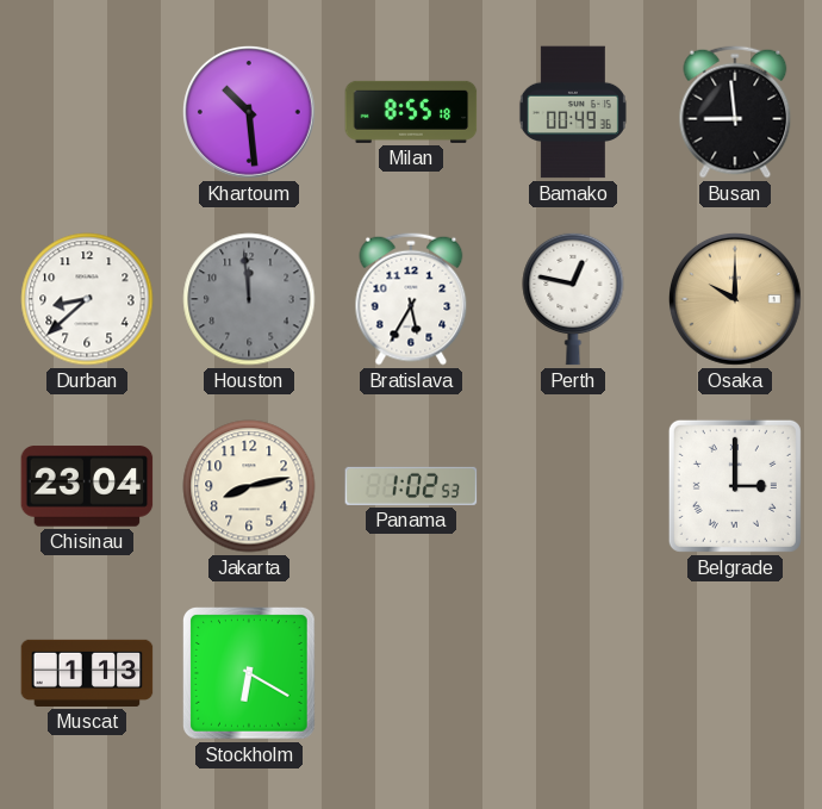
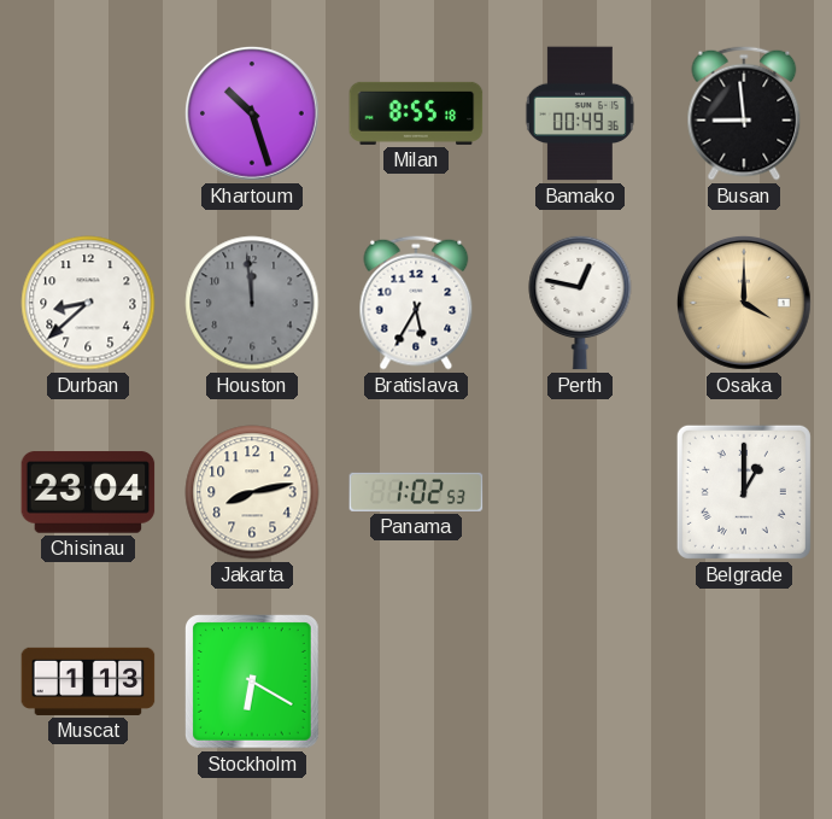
Khartoum: 10:29 -> 10:27
Osaka: 10:00 -> 4:00
Belgrade: 3:00 -> 1:00
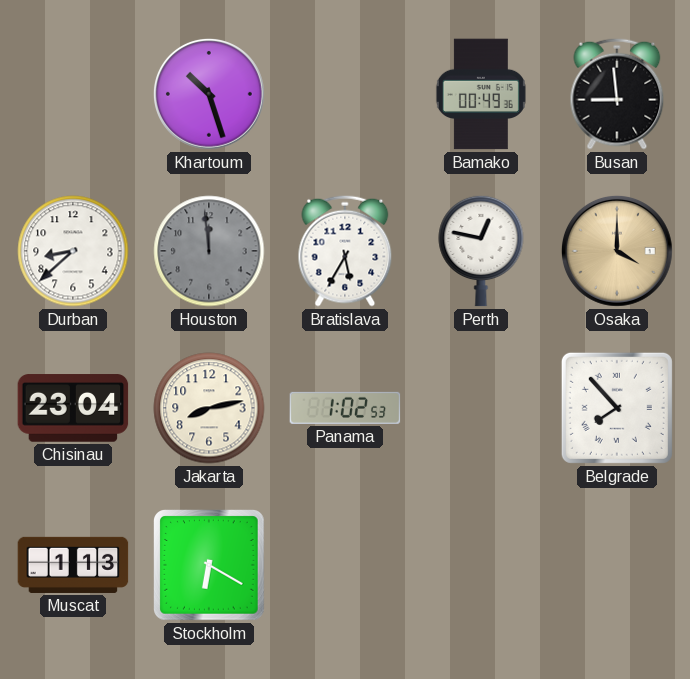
Milan: 8:55 -> none
Belgrade: 1:00 -> 7:53
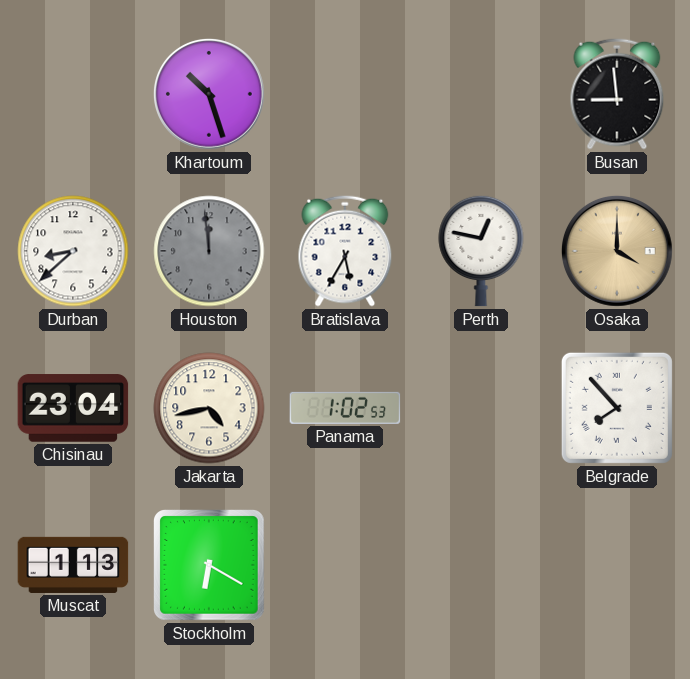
Bamako: 00:49 -> none
Jakarta: 8:13 -> 4:43
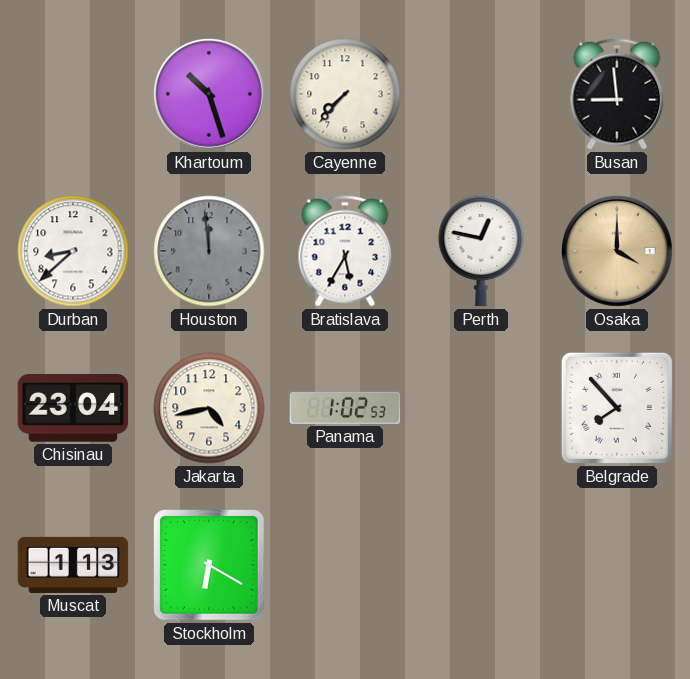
Cayenne: none -> 7:37
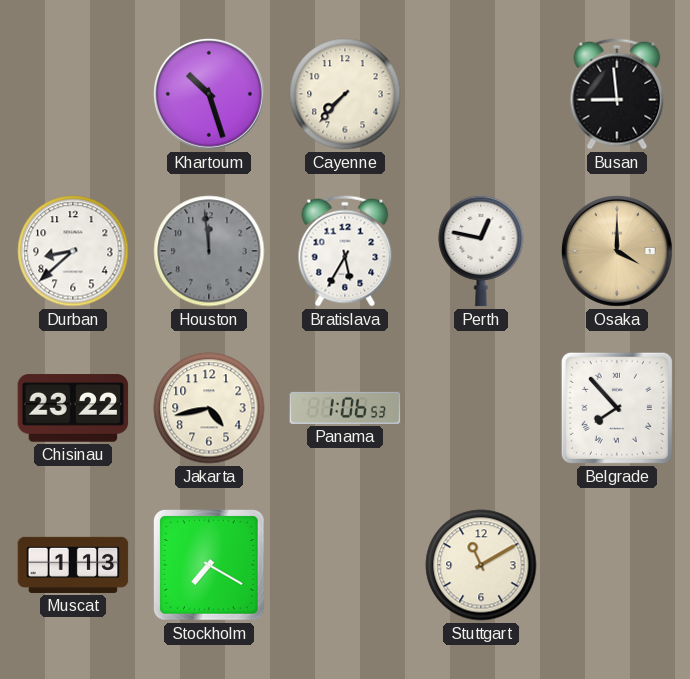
Chisinau: 23:04 -> 23:22
Panama: 1:02 -> 1:06
Stockholm: 6:20 -> 7:20
Stuttgart: none -> 11:10
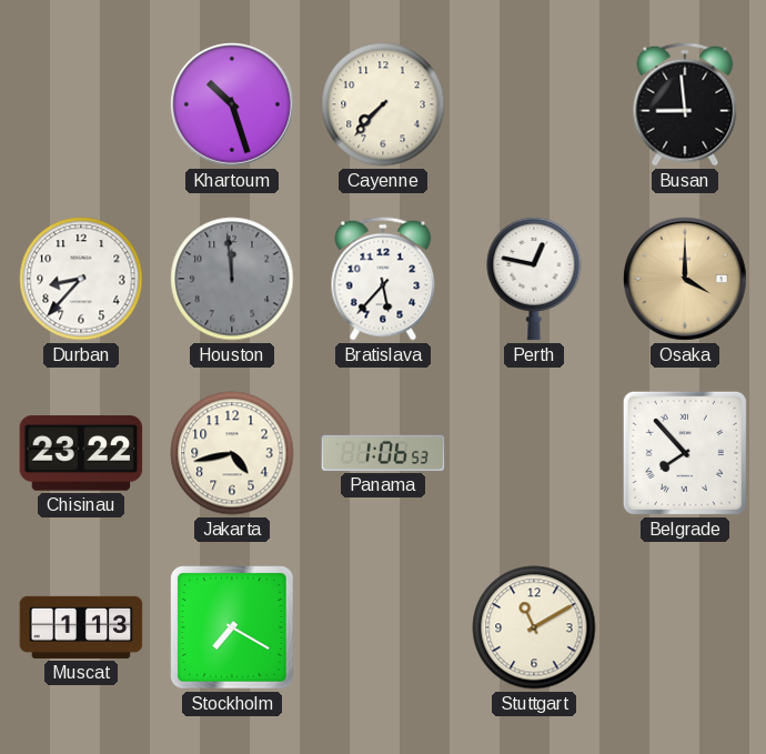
Durban: 8:38 -> 8:37
Bratislava: 5:35 -> 5:37
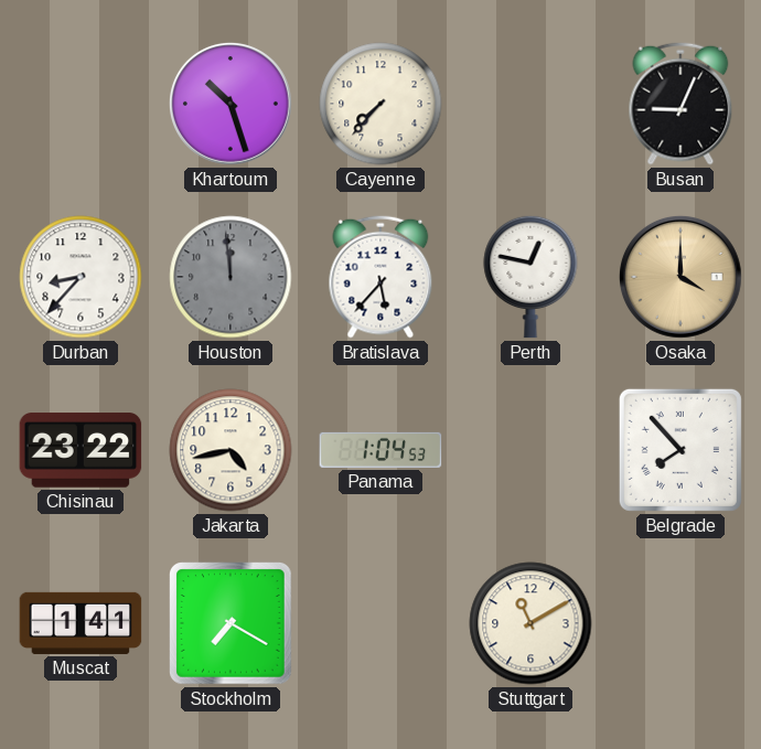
Busan: 8:59 -> 9:04
Panama: 1:06 -> 1:04
Muscat: 1:13 -> 1:41
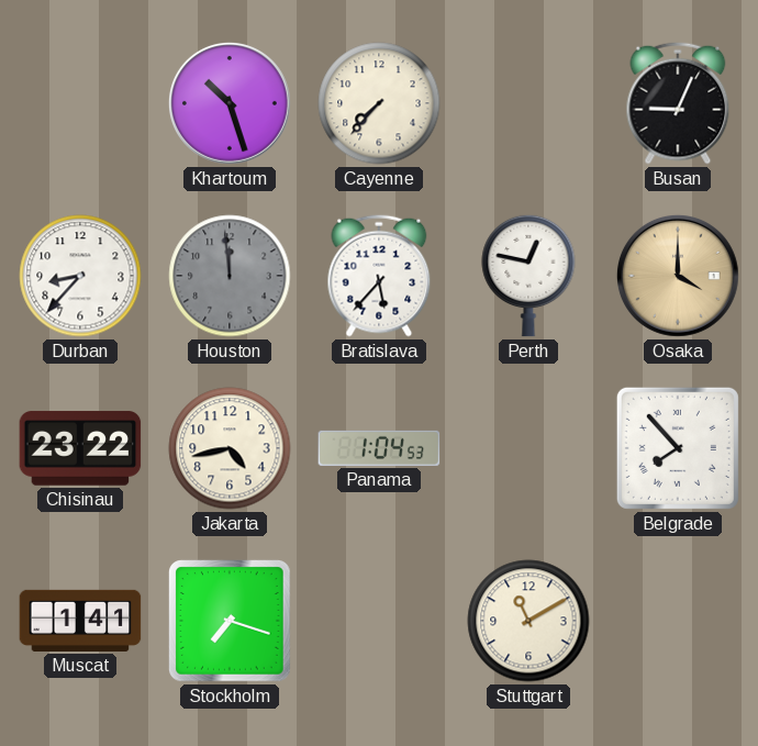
Stockholm: 7:20 -> 7:18
